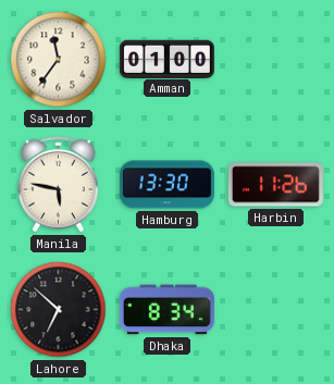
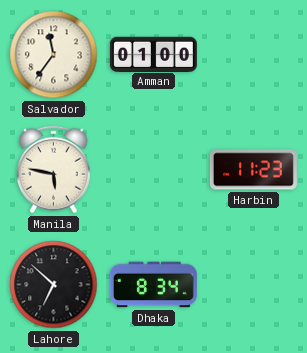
Hamburg: 13:30 -> none
Harbin: 11:26 -> 11:23
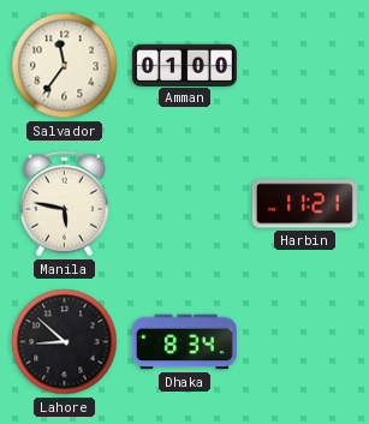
Harbin: 11:23 -> 11:21
Lahore: 6:52 -> 8:52
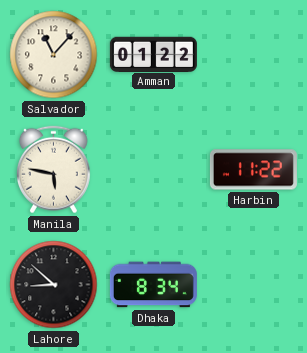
Salvador: 11:36 -> 11:07
Amman: 01:00 -> 01:22
Harbin: 11:21 -> 11:22
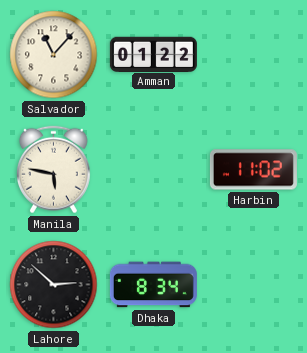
Harbin: 11:22 -> 11:02
Lahore: 8:52 -> 2:52
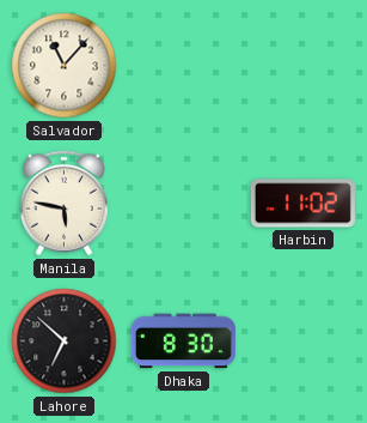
Amman: 01:22 -> none
Lahore: 2:52 -> 6:52
Dhaka: 8:34 -> 8:30
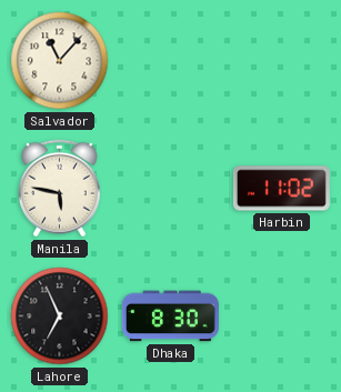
Lahore: 6:52 -> 6:56
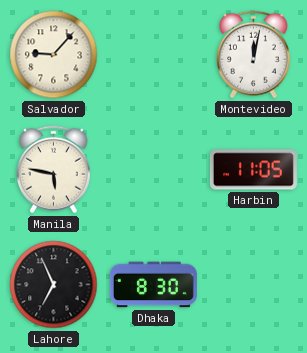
Salvador: 11:07 -> 9:07
Montevideo: none -> 12:02
Harbin: 11:02 -> 11:05
